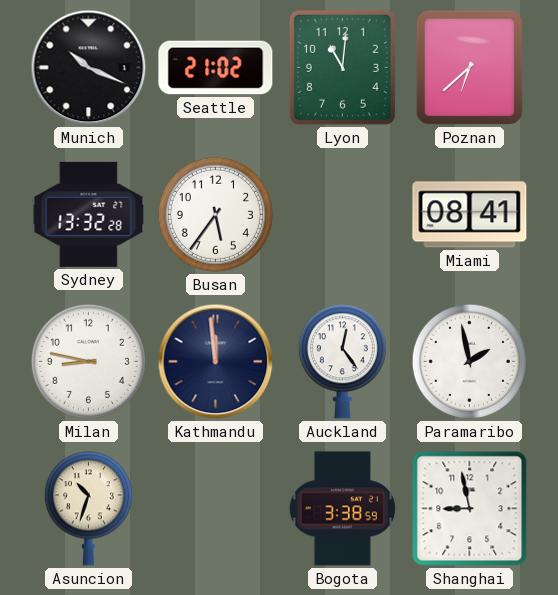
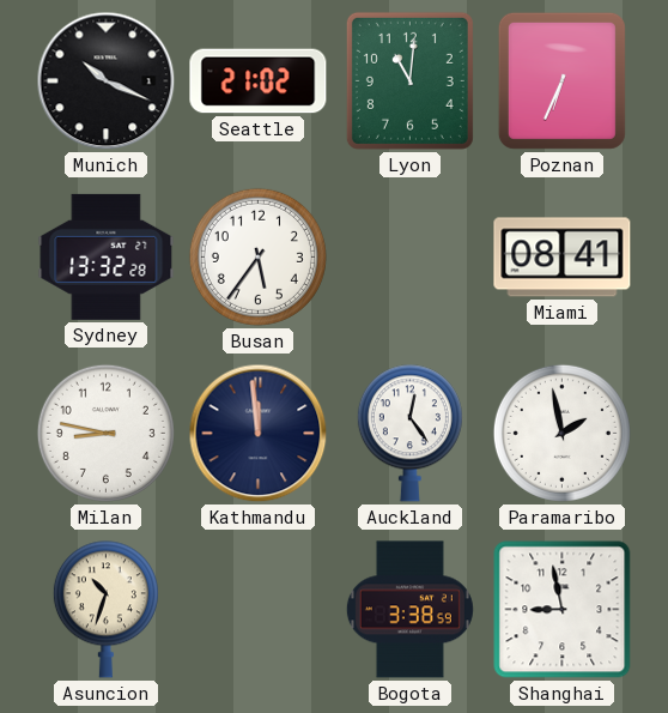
Poznan: 6:38 -> 6:34
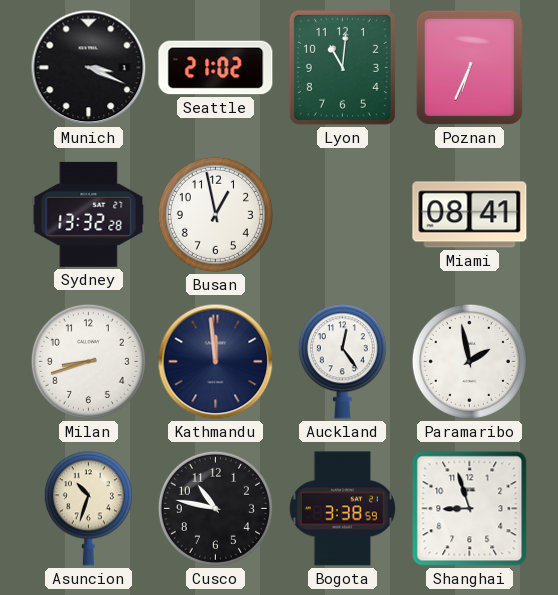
Munich: 10:19 -> 3:19
Busan: 5:36 -> 12:58
Milan: 8:47 -> 8:42
Cusco: none -> 10:47
Shanghai: 8:58 -> 8:57
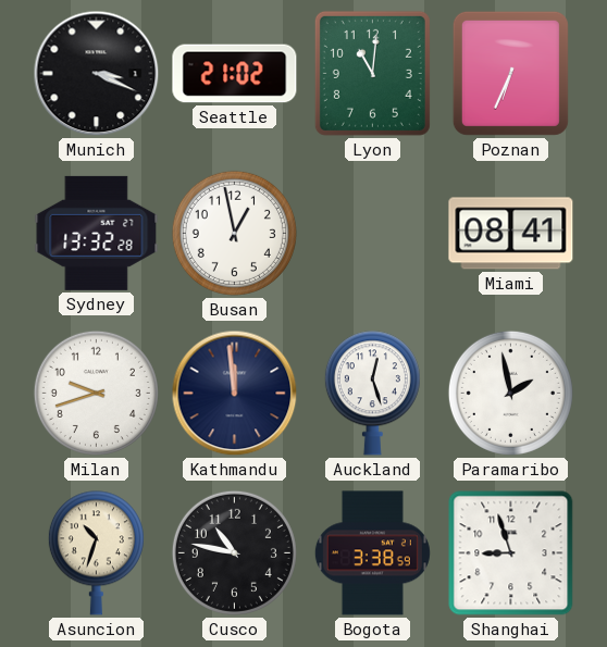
Milan: 8:42 -> 9:42
Auckland: 12:24 -> 12:27
